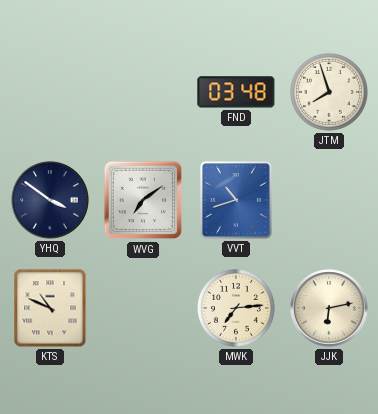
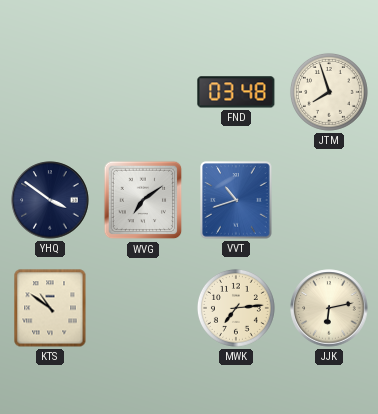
KTS: 10:49 -> 10:51
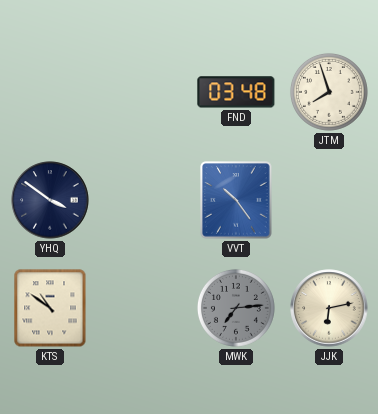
WVG: 7:09 -> none
VVT: 10:42 -> 10:24
MWK dial: cream -> grey
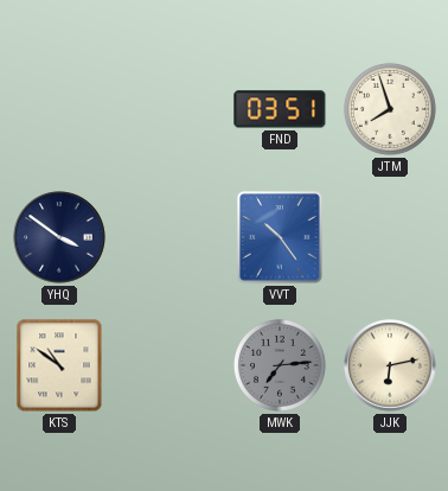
FND: 03:48 -> 03:51
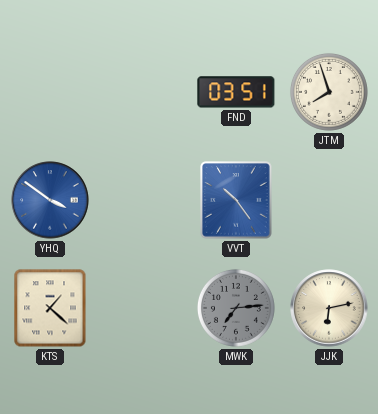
YHQ dial: navy -> blue
KTS: 10:51 -> 1:22
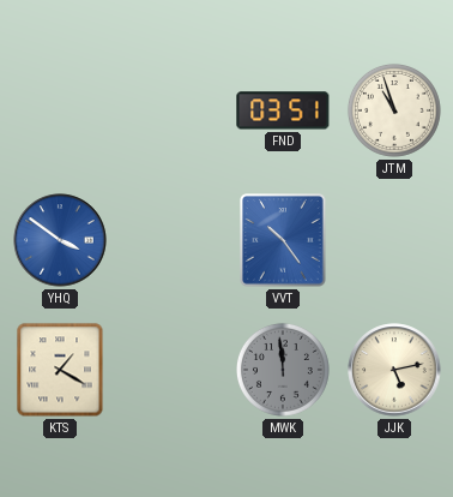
JTM: 7:57 -> 10:57
KTS: 1:22 -> 1:20
MWK: 7:14 -> 11:59
JJK: 6:13 -> 5:13
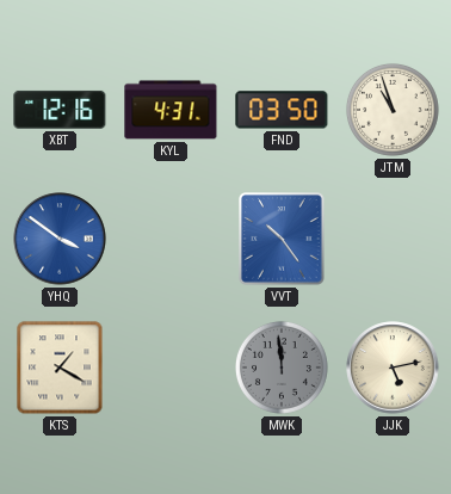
XBT: none -> 12:16
KYL: none -> 4:31
FND: 03:51 -> 03:50
